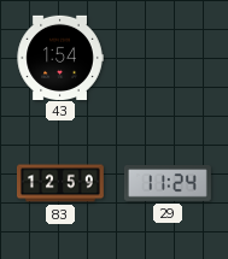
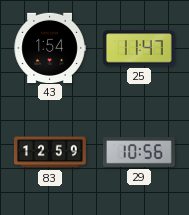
25: none -> 11:47
29: 11:24 -> 10:56
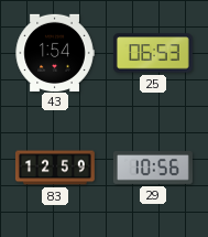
25: 11:47 -> 06:53
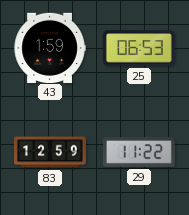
43: 1:54 -> 1:59
29: 10:56 -> 11:22
